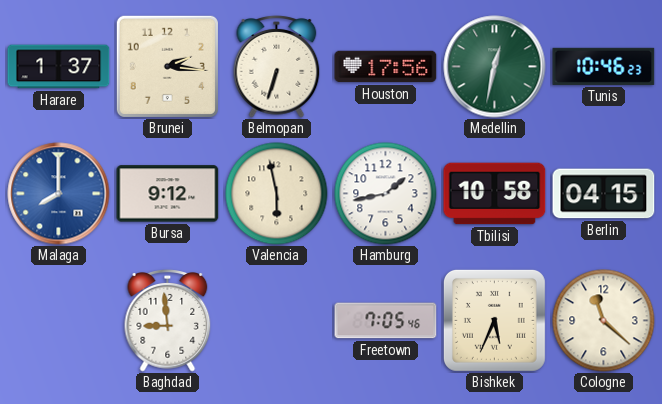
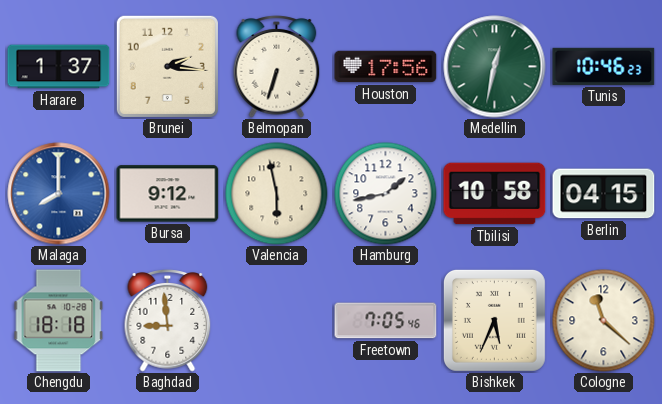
Chengdu: none -> 18:18
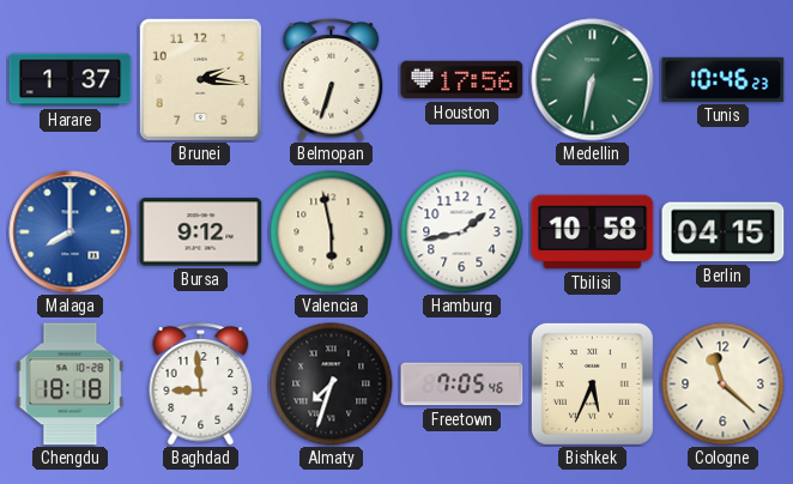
Medellin: 12:32 -> 6:32
Almaty: none -> 7:33
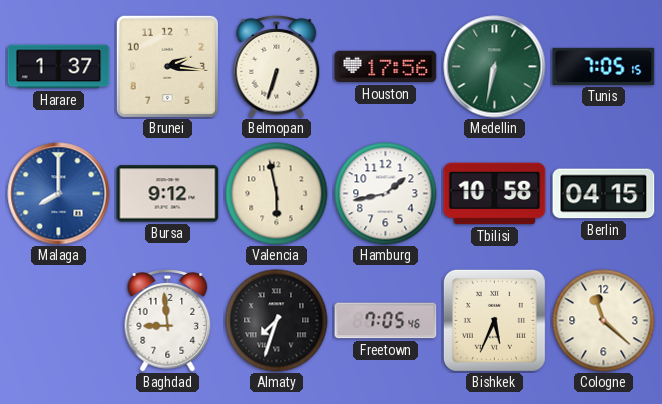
Tunis: 10:46 -> 7:05
Chengdu: 18:18 -> none
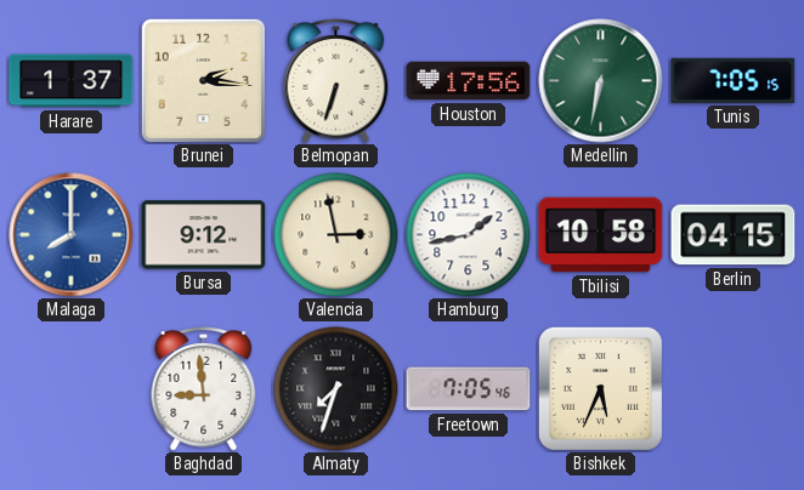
Valencia: 5:58 -> 2:58
Cologne: 11:22 -> none
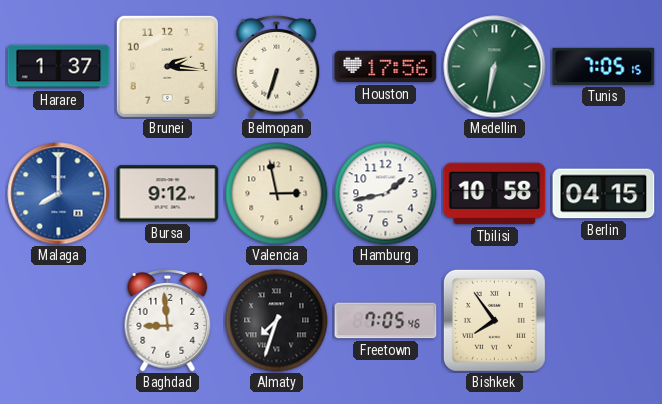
Bishkek: 5:34 -> 7:54
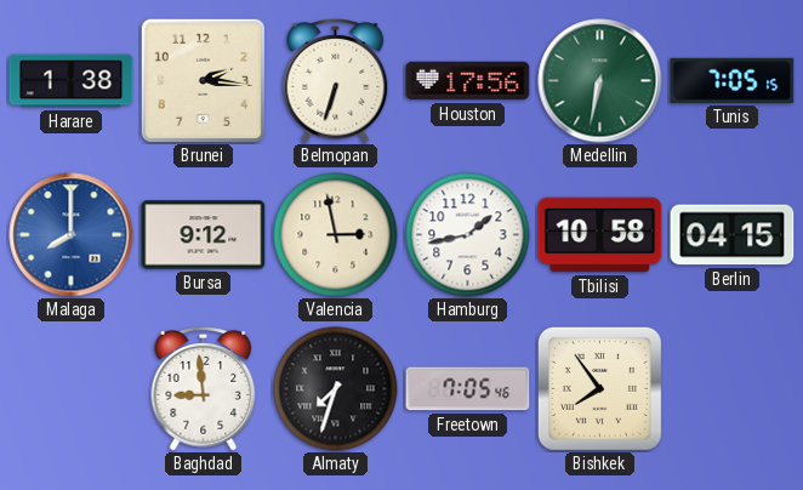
Harare: 1:37 -> 1:38
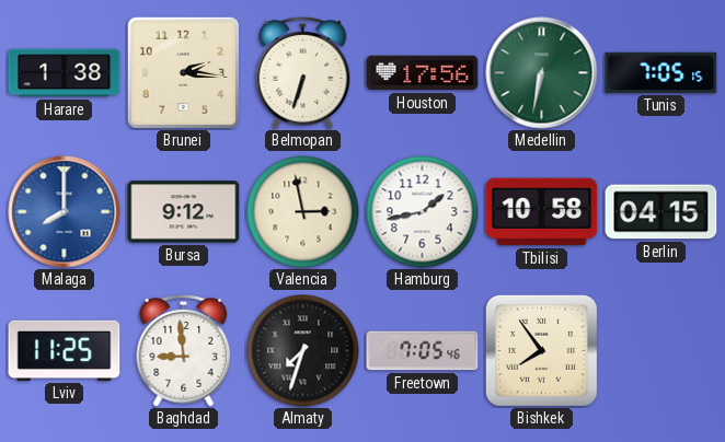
Lviv: none -> 11:25
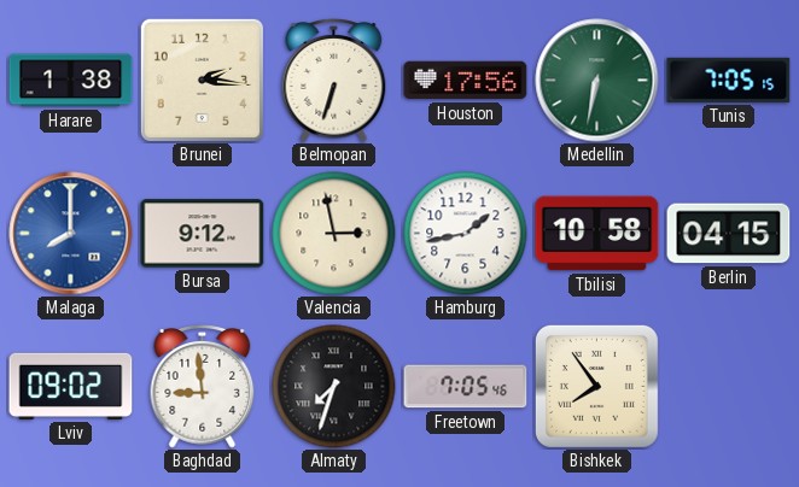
Lviv: 11:25 -> 09:02
